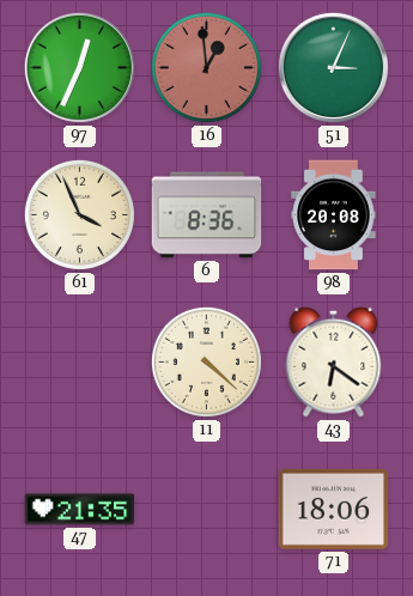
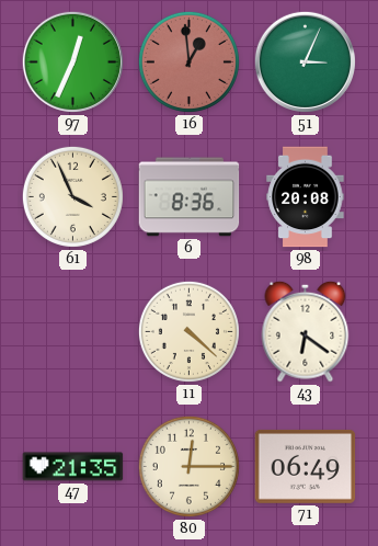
80: none -> 12:15
71: 18:06 -> 06:49
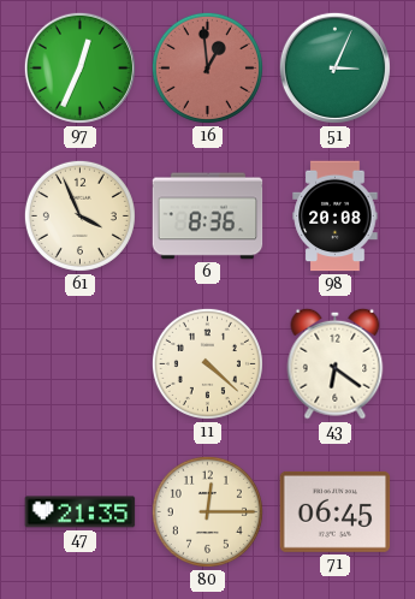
71: 06:49 -> 06:45
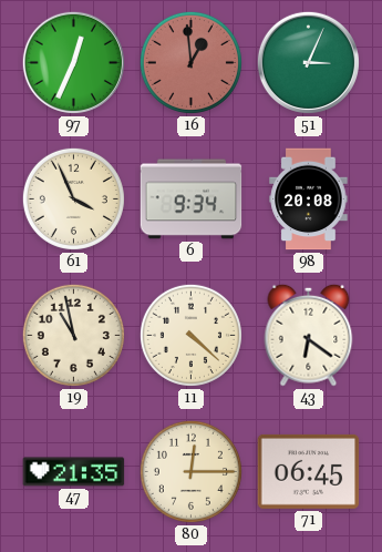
6: 8:36 -> 9:34
19: none -> 10:58
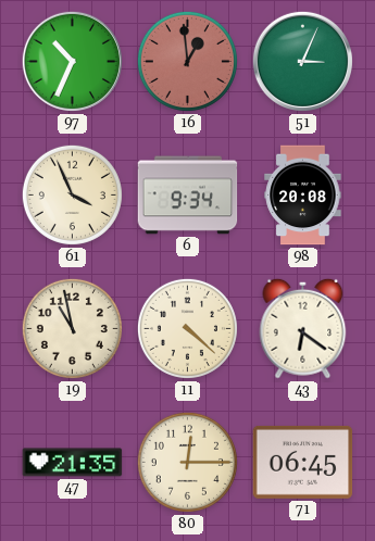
97: 12:34 -> 10:34
